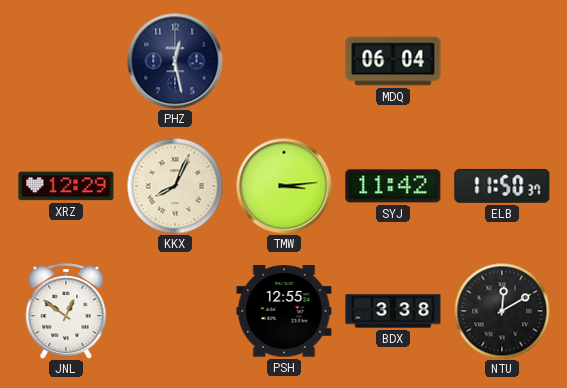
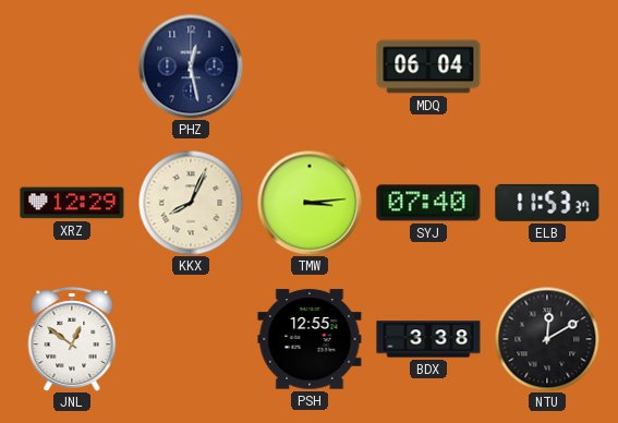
SYJ: 11:42 -> 07:40
ELB: 11:50 -> 11:53
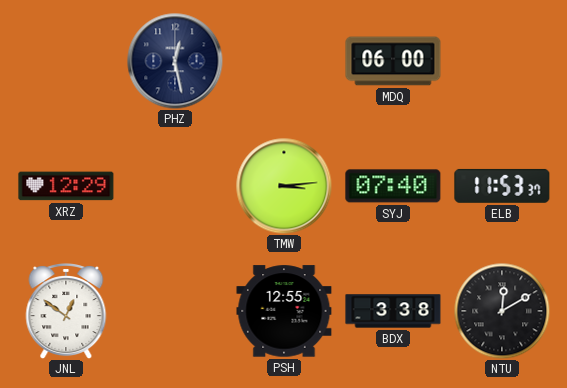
MDQ: 06:04 -> 06:00
KKX: 8:04 -> none
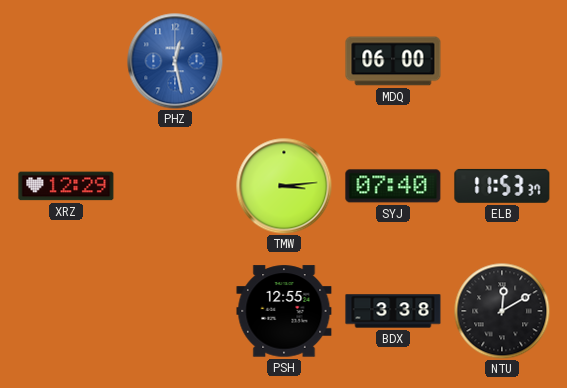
PHZ dial: navy -> blue
JNL: 12:51 -> none
